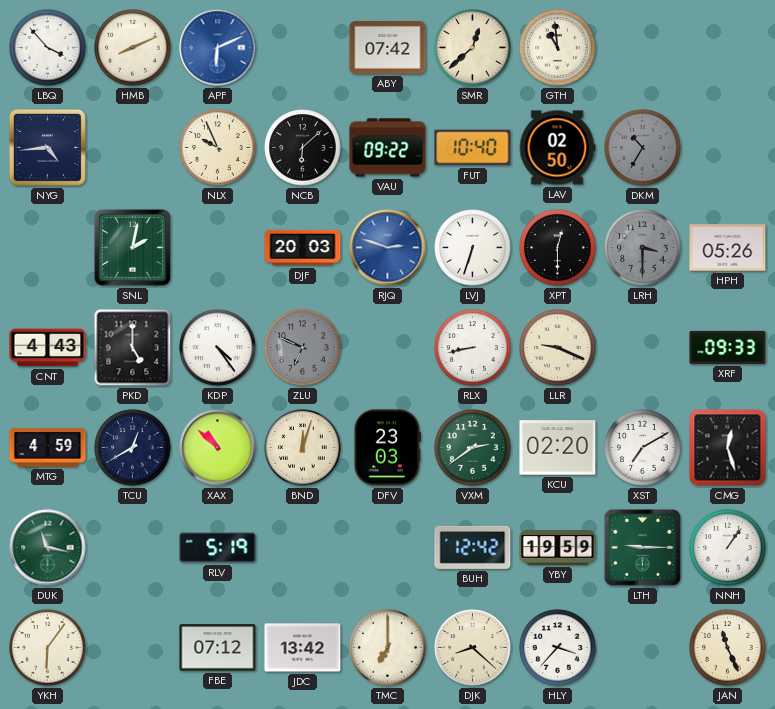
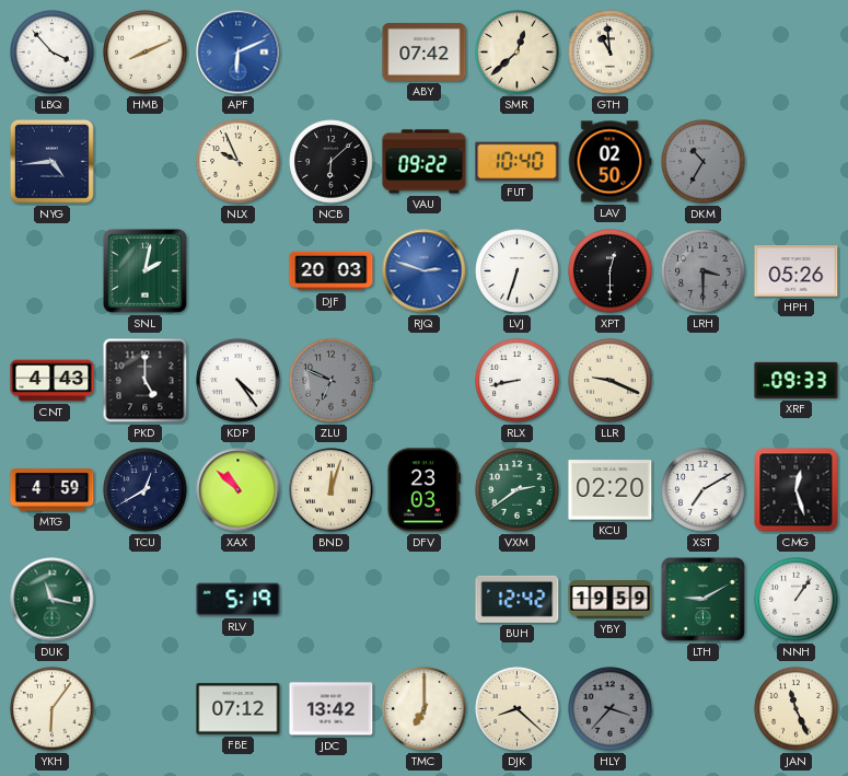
LTH: 9:15 -> 9:10
HLY dial: white -> grey
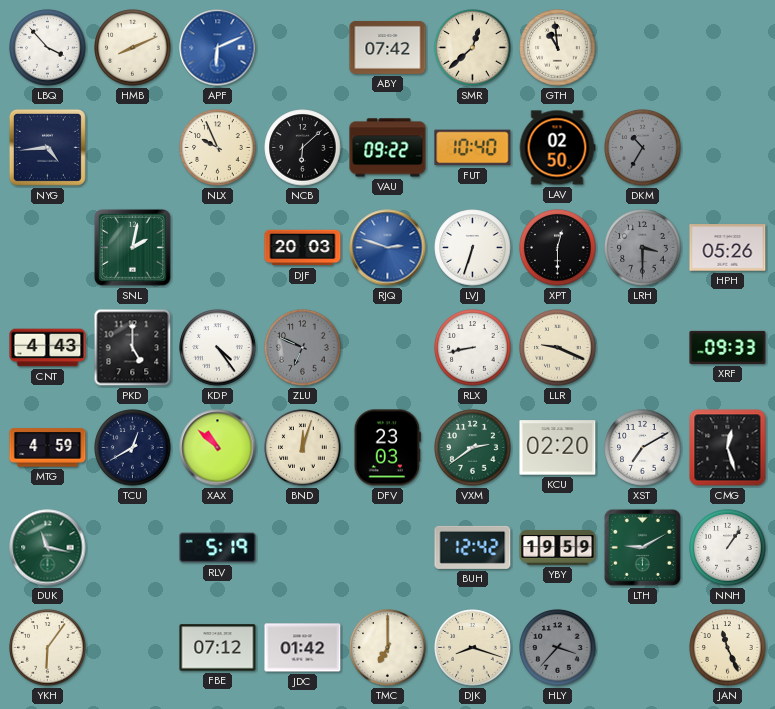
JDC: 13:42 -> 01:42
DJK: 8:22 -> 8:18
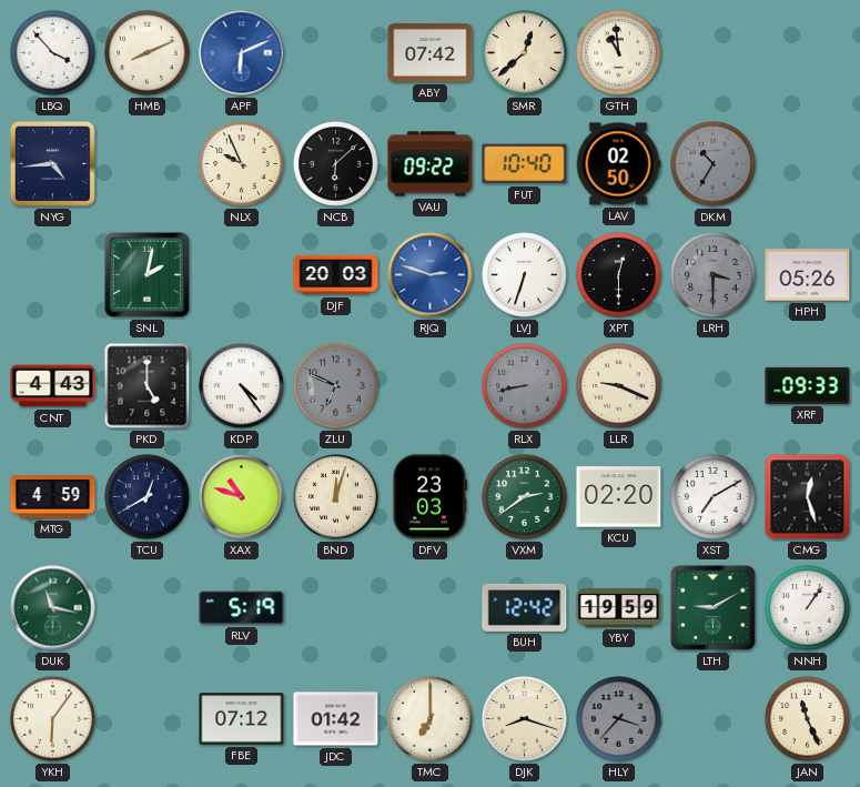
RLX dial: white -> grey
XAX: 10:52 -> 10:48
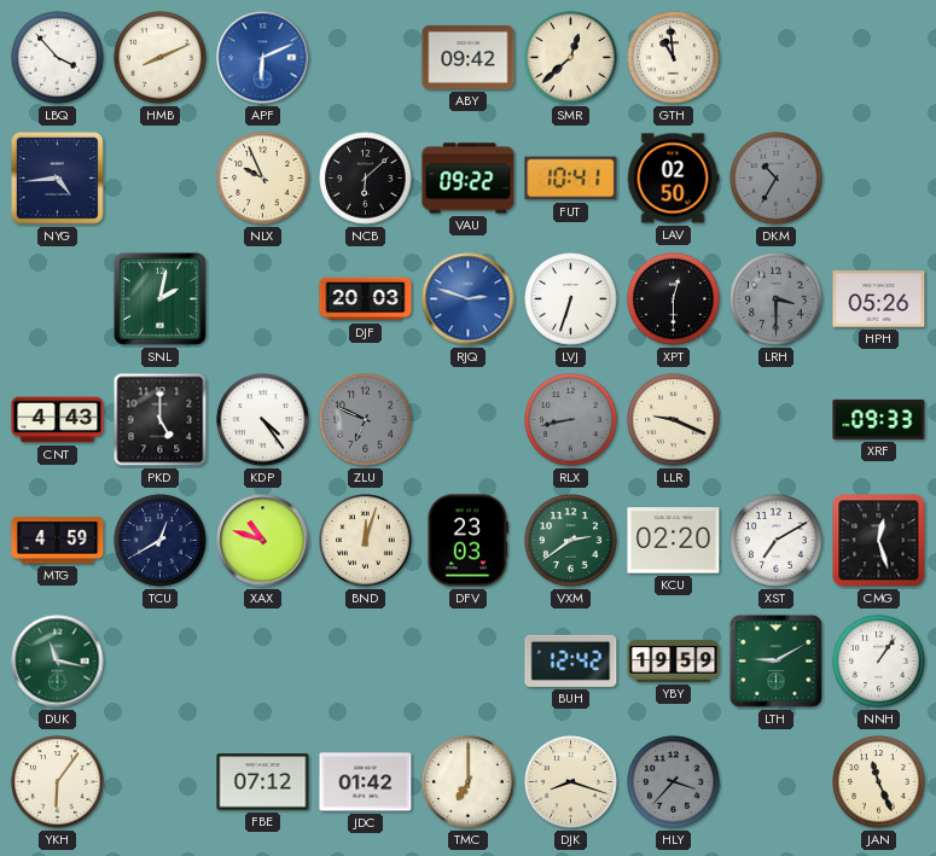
ABY: 07:42 -> 09:42
FUT: 10:40 -> 10:41
RLV: 5:19 -> none
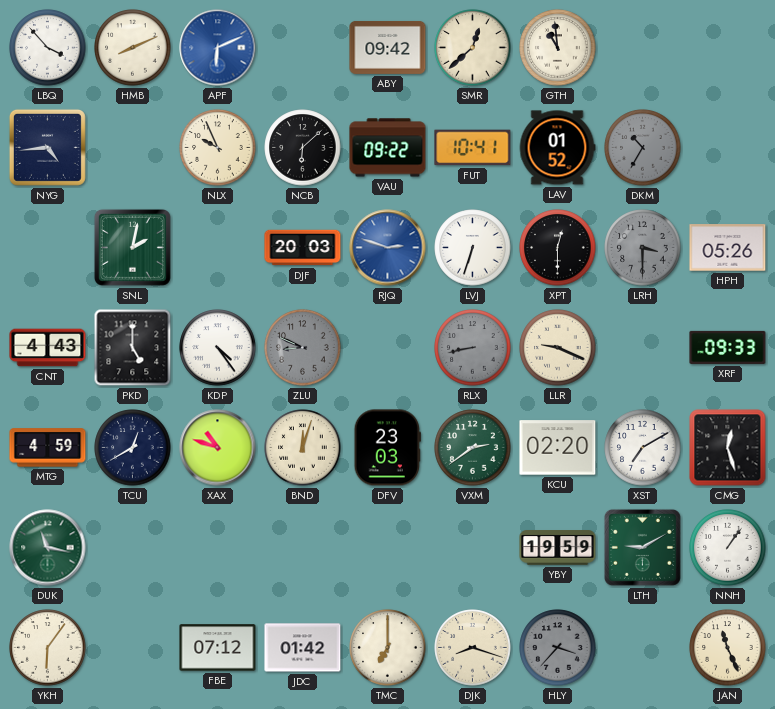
LAV: 02:50 -> 01:52
ZLU: 6:49 -> 8:49
BUH: 12:42 -> none
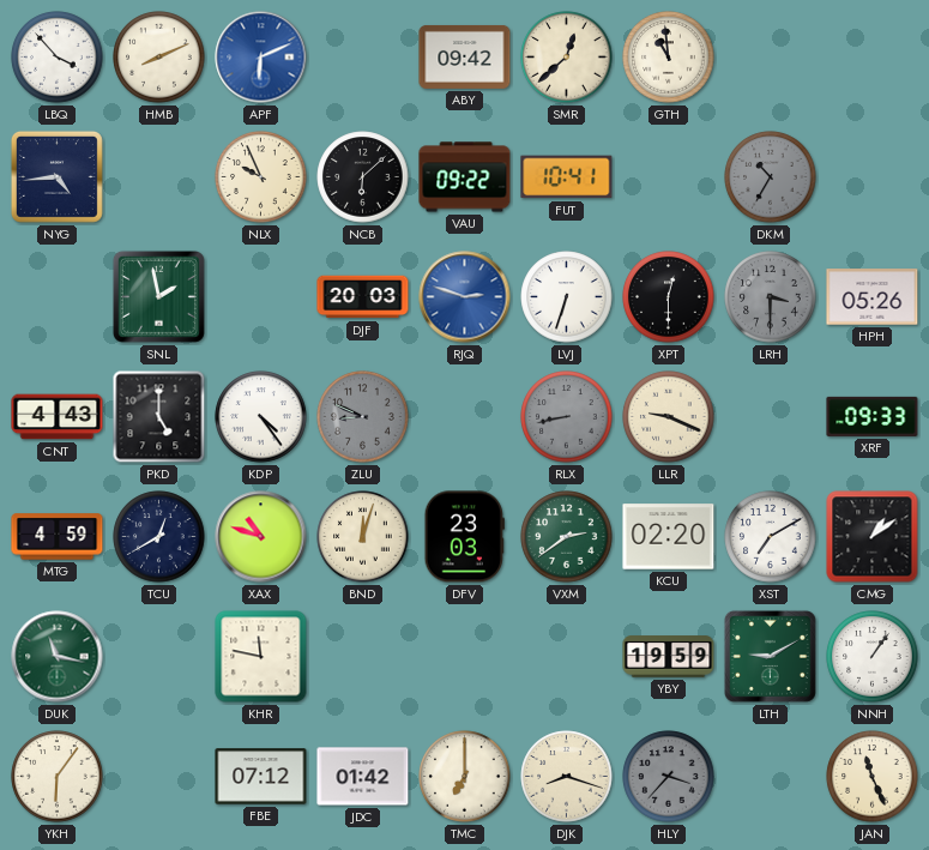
LAV: 01:52 -> none
SNL: 2:02 -> 1:58
CMG: 12:27 -> 1:09
KHR: none -> 11:47
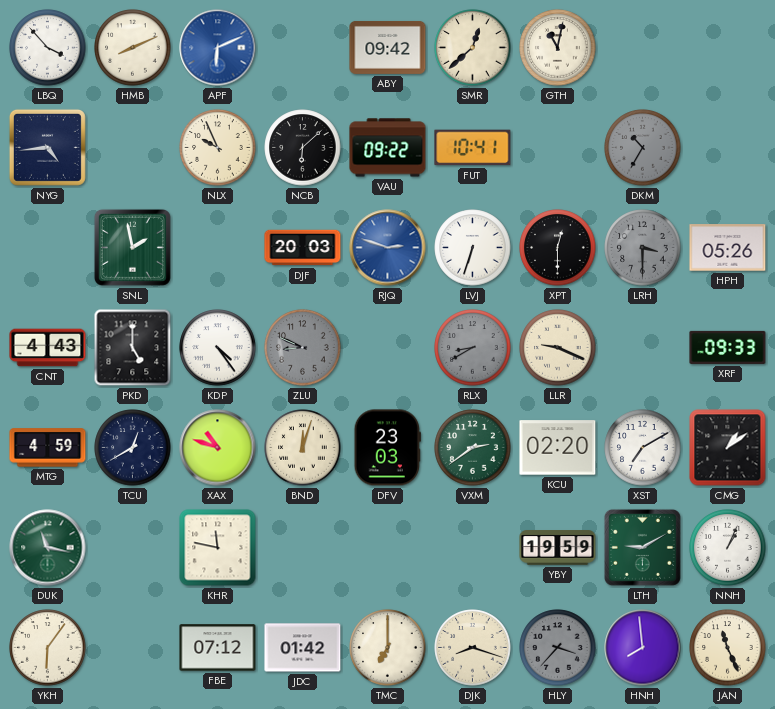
GTH: 10:59 -> 11:02
RLX: 8:43 -> 8:40
NNH: 1:06 -> 1:04
HNH: none -> 7:59
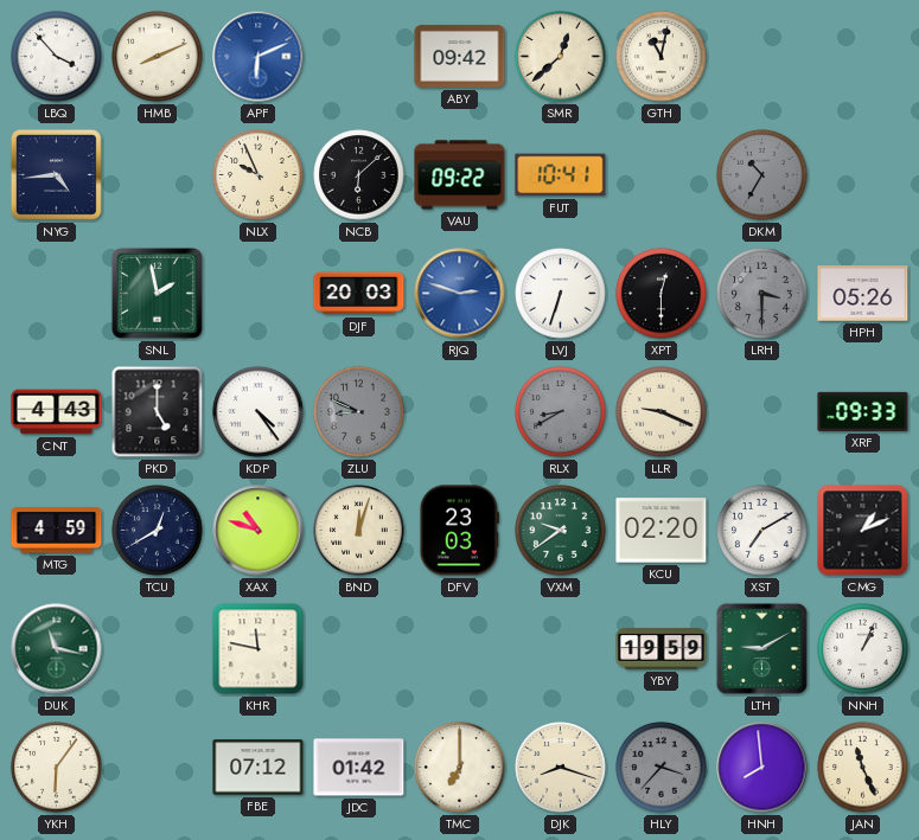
VXM: 2:39 -> 9:39
CMG: 1:09 -> 1:11
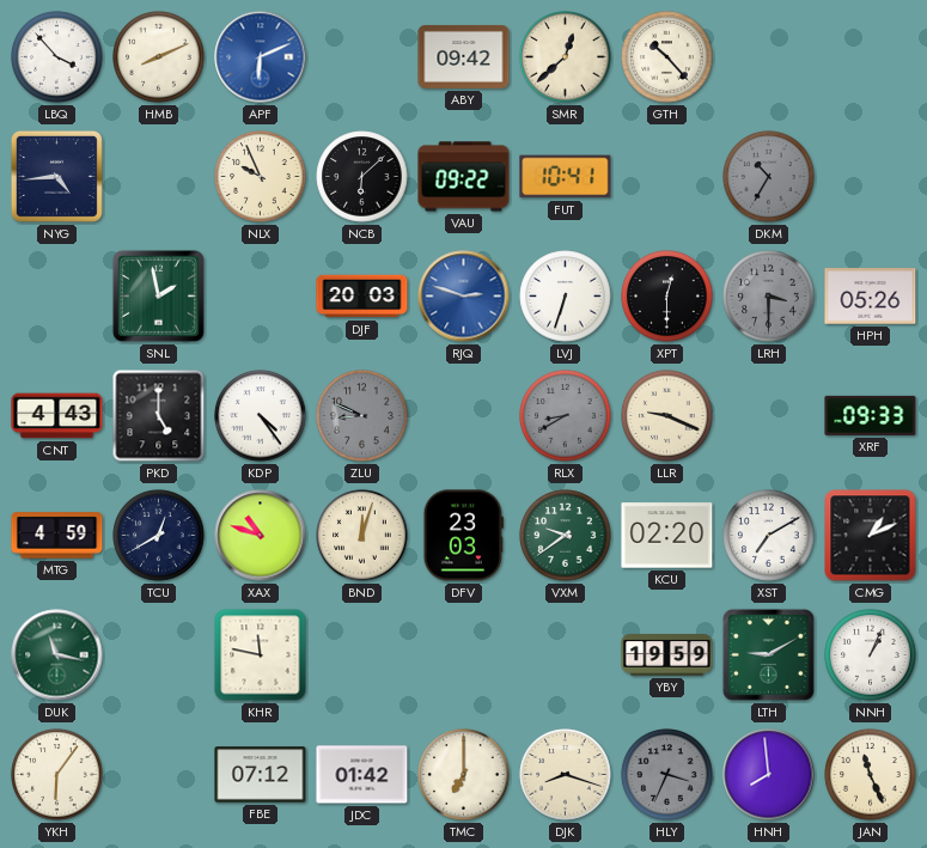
GTH: 11:02 -> 10:23
HLY: 3:37 -> 3:34
